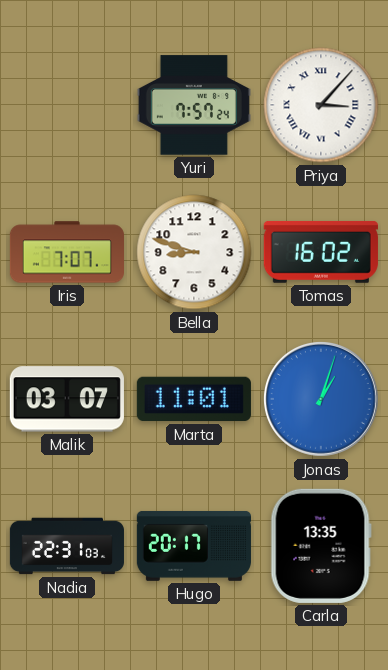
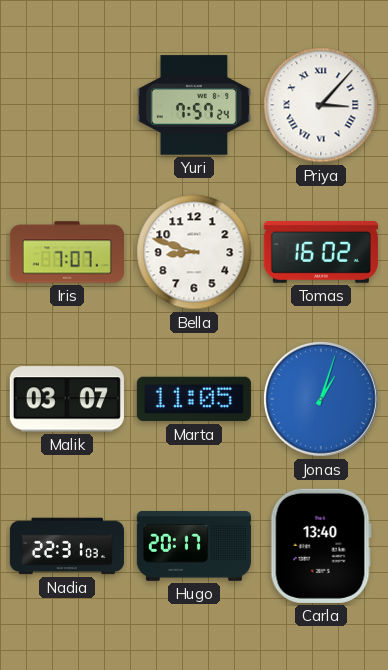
Marta: 11:01 -> 11:05
Carla: 13:35 -> 13:40
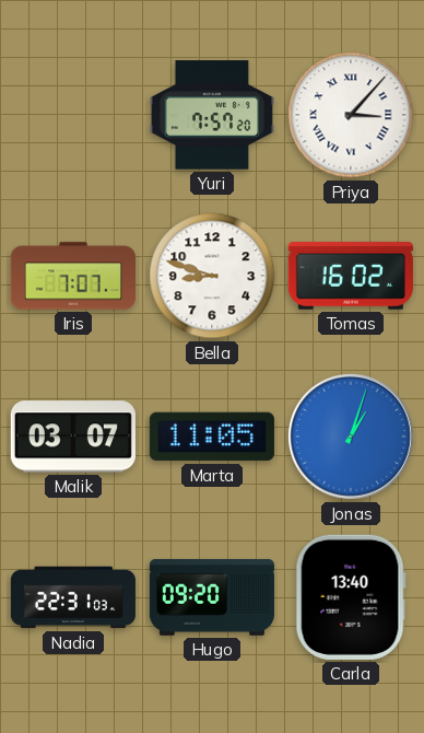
Yuri: 7:57:24 -> 7:57:20
Hugo: 20:17 -> 09:20
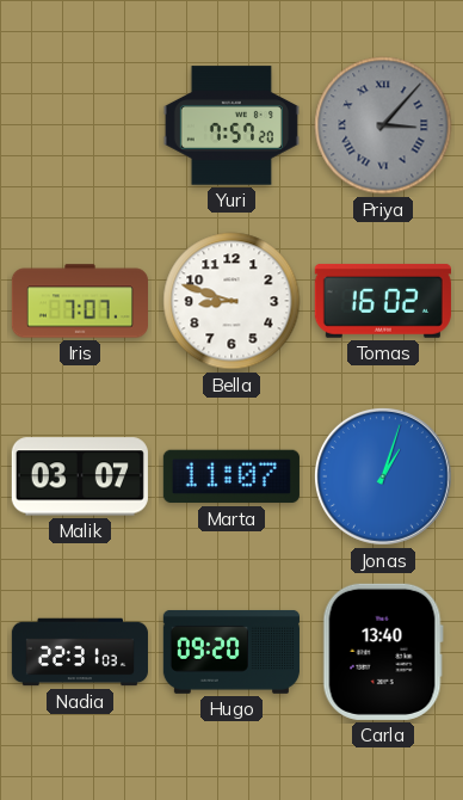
Priya dial: white -> grey
Marta: 11:05 -> 11:07
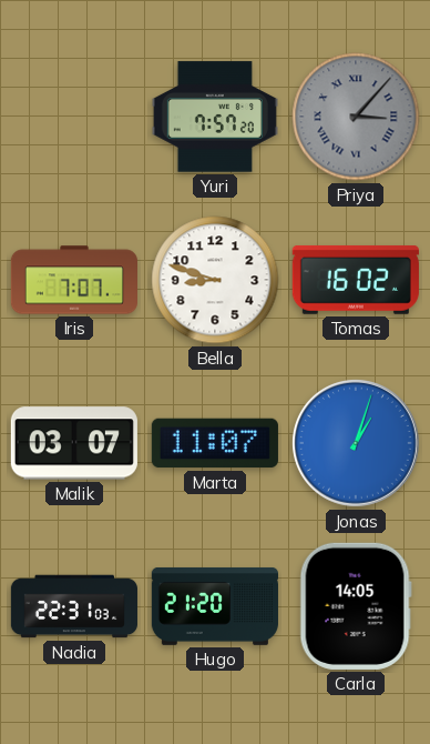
Hugo: 09:20 -> 21:20
Carla: 13:40 -> 14:05
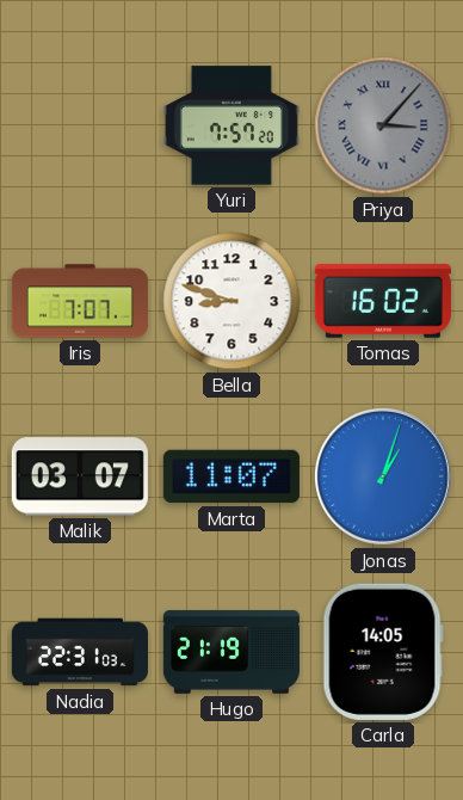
Hugo: 21:20 -> 21:19
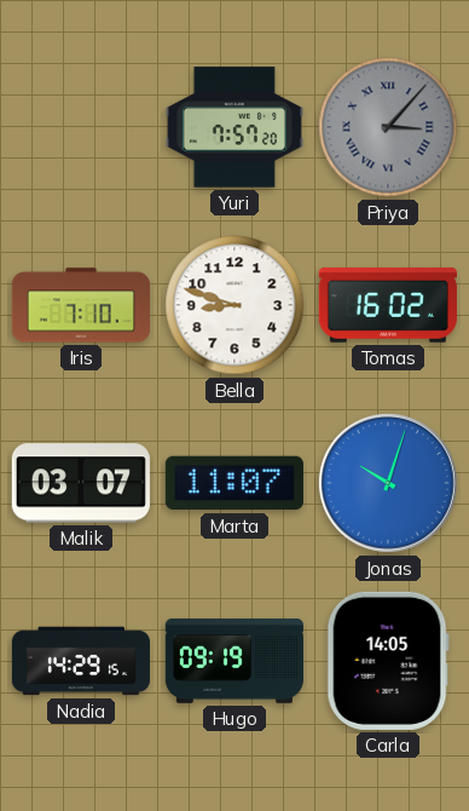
Iris: 7:07 -> 7:10
Jonas: 1:03 -> 10:03
Nadia: 22:31 -> 14:29
Hugo: 21:19 -> 09:19
